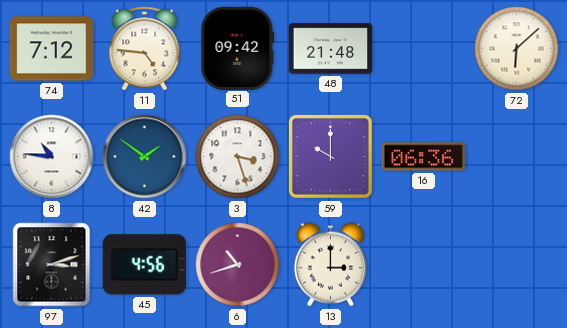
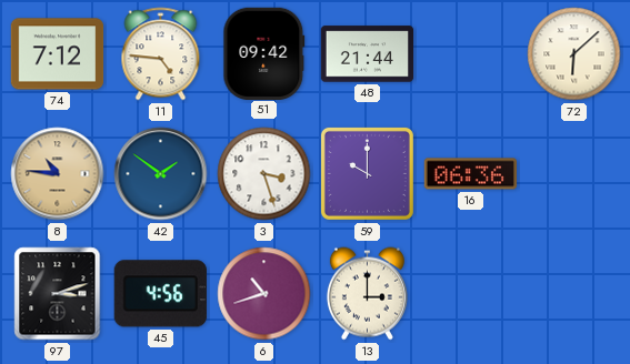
48: 21:48 -> 21:44
8 dial: white -> champagne
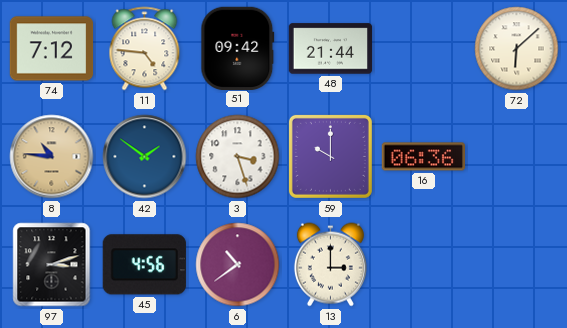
6: 10:42 -> 10:39
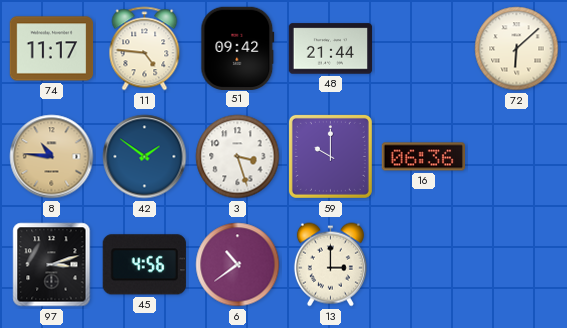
74: 7:12 -> 11:17
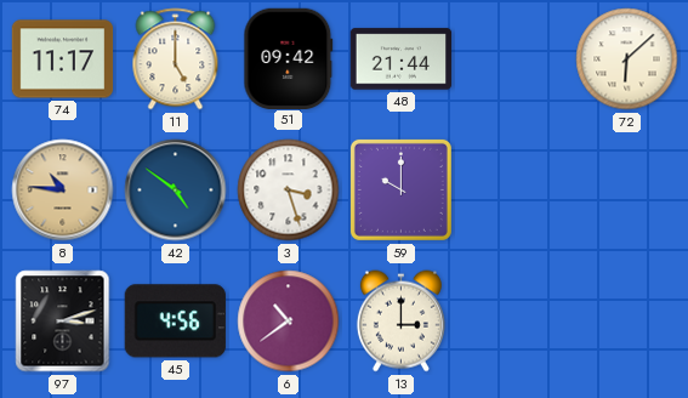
11: 4:46 -> 5:00
42: 1:51 -> 4:51
16: 06:36 -> none
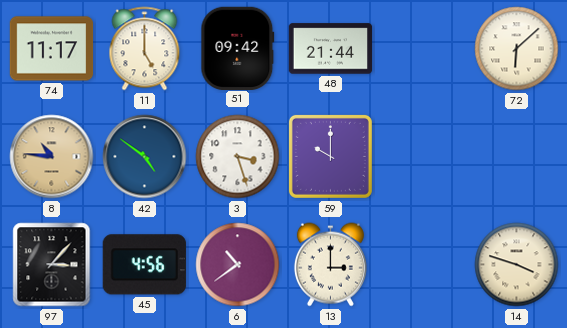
97: 3:12 -> 3:07
14: none -> 3:48
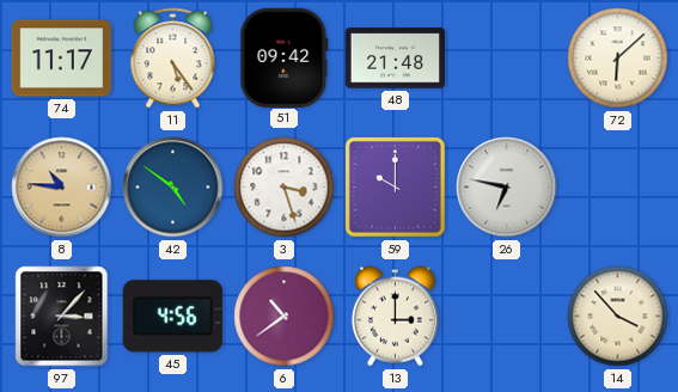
11: 5:00 -> 5:24
48: 21:44 -> 21:48
26: none -> 6:47
14: 3:48 -> 3:53
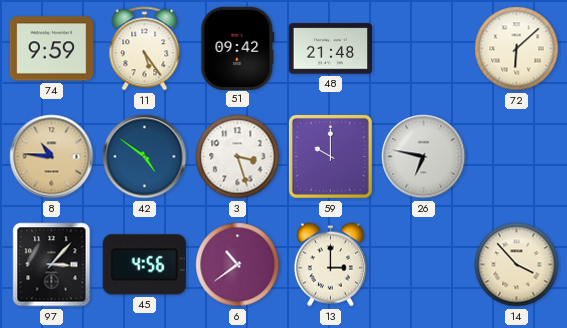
74: 11:17 -> 9:59
